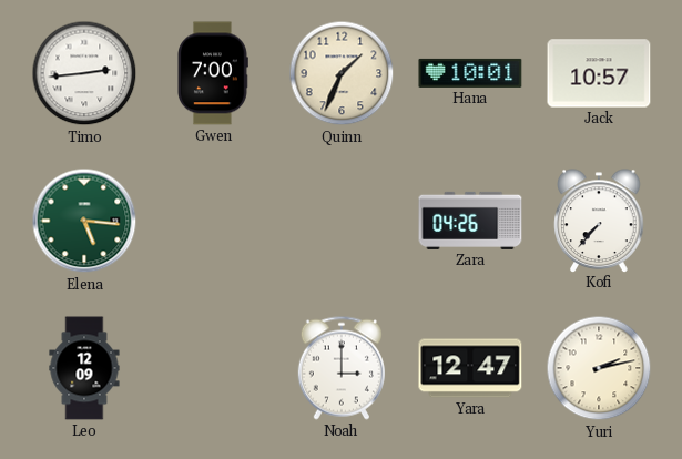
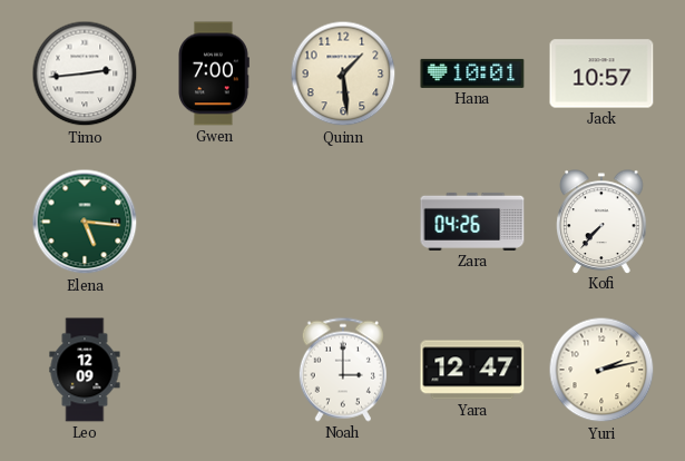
Quinn: 1:34 -> 1:29
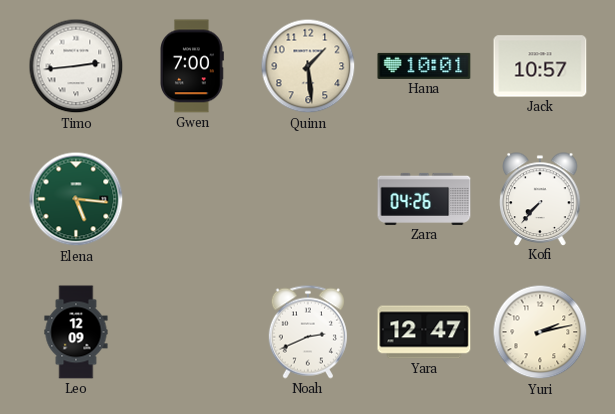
Noah: 3:00 -> 2:41
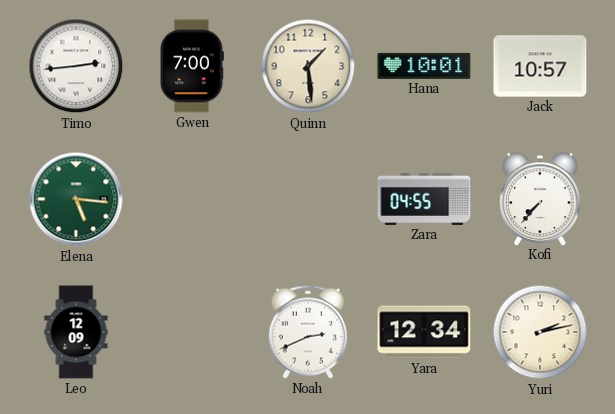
Zara: 04:26 -> 04:55
Yara: 12:47 -> 12:34
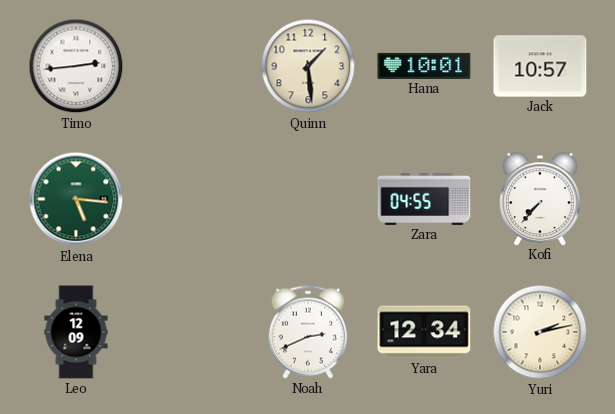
Gwen: 7:00 -> none
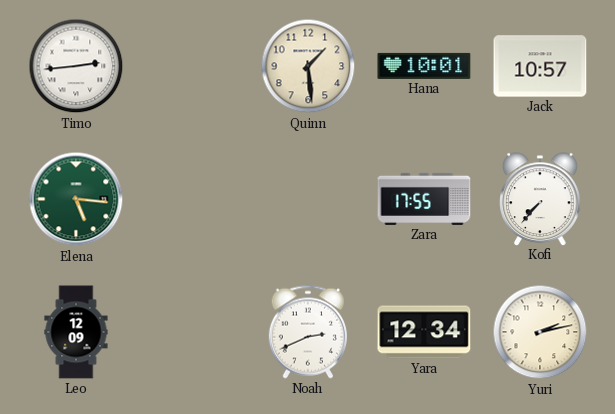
Zara: 04:55 -> 17:55
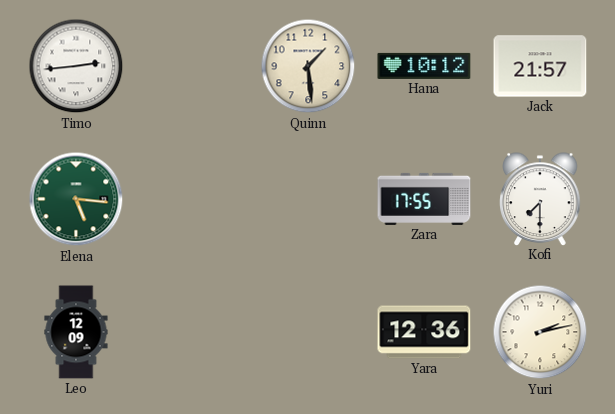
Hana: 10:01 -> 10:12
Jack: 10:57 -> 21:57
Kofi: 7:37 -> 7:30
Noah: 2:41 -> none
Yara: 12:34 -> 12:36
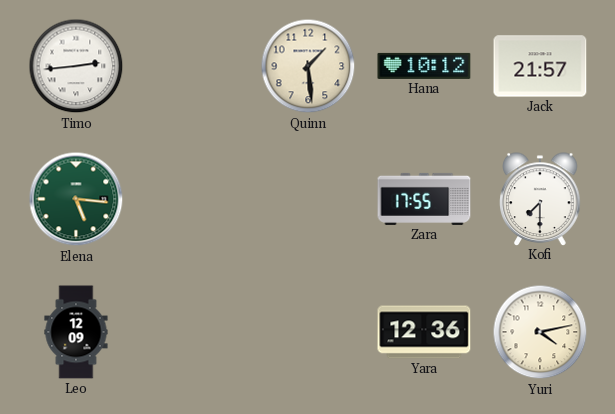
Yuri: 2:13 -> 4:13
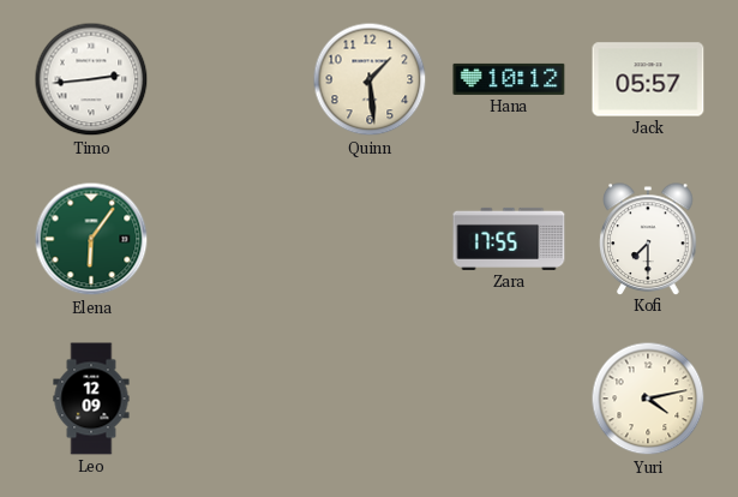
Jack: 21:57 -> 05:57
Elena: 5:16 -> 6:06
Yara: 12:36 -> none
